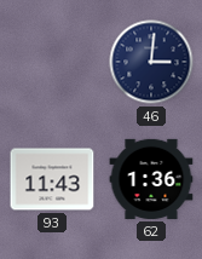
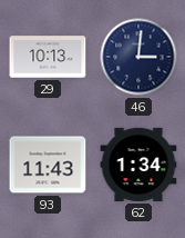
29: none -> 10:13
62: 1:36 -> 1:34
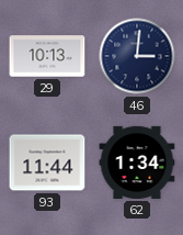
93: 11:43 -> 11:44
